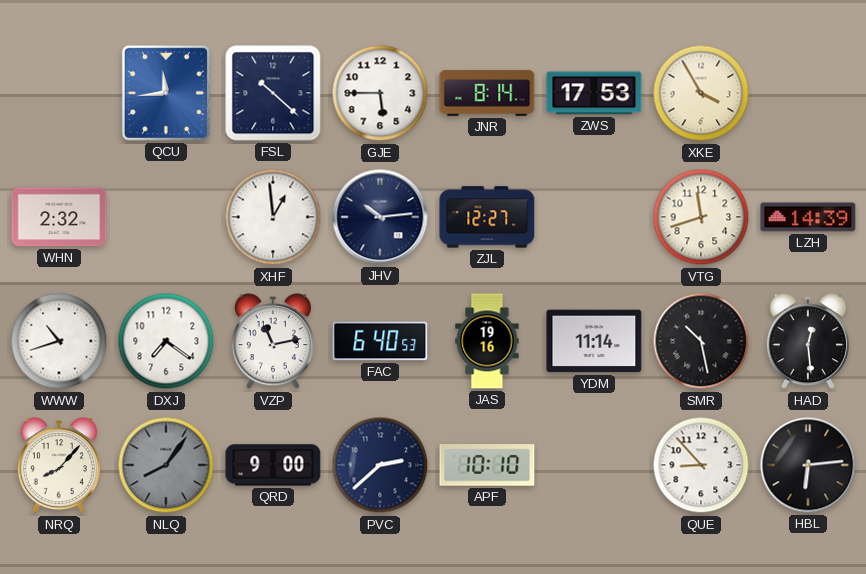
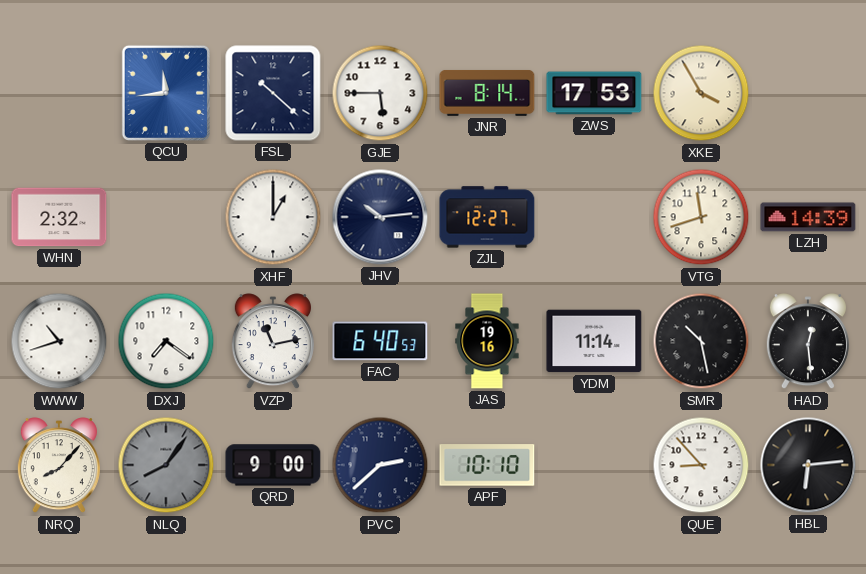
XHF: 12:59 -> 1:00
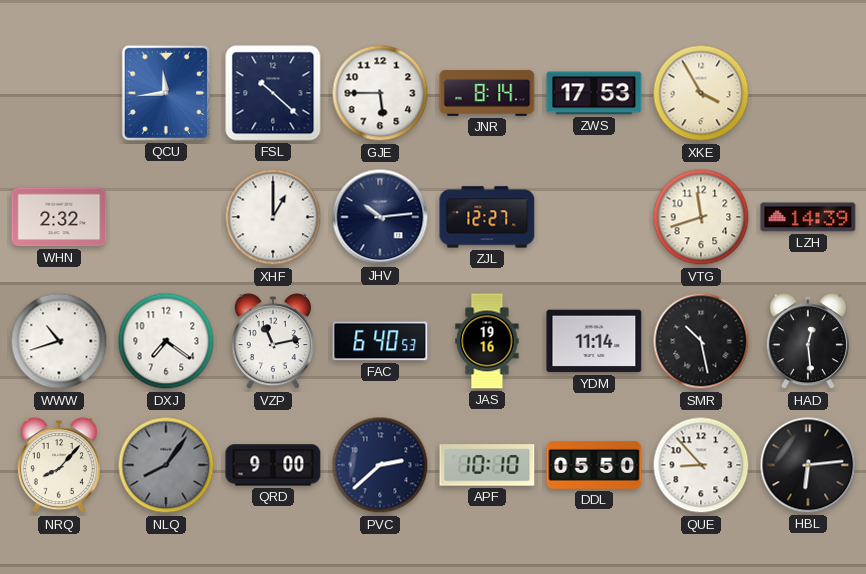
DDL: none -> 05:50
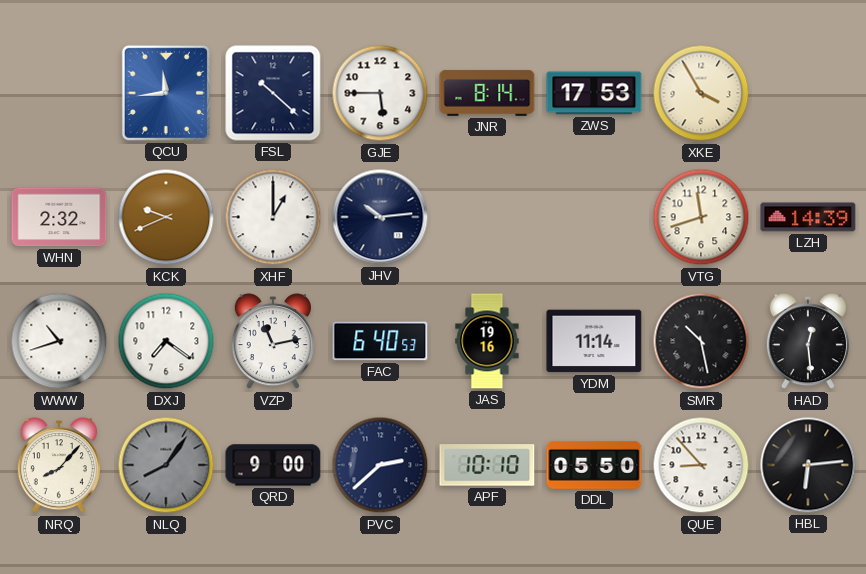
KCK: none -> 9:41
ZJL: 12:27 -> none
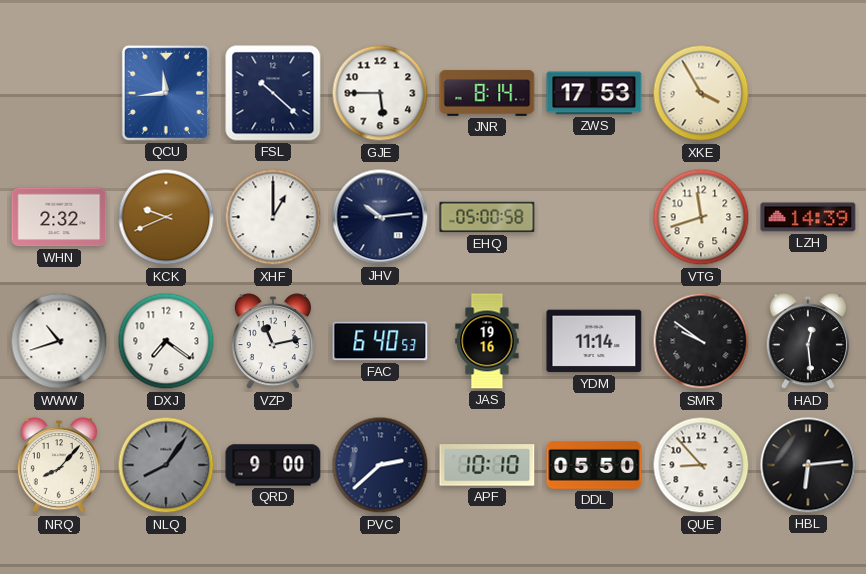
EHQ: none -> 05:00
SMR: 10:28 -> 9:51
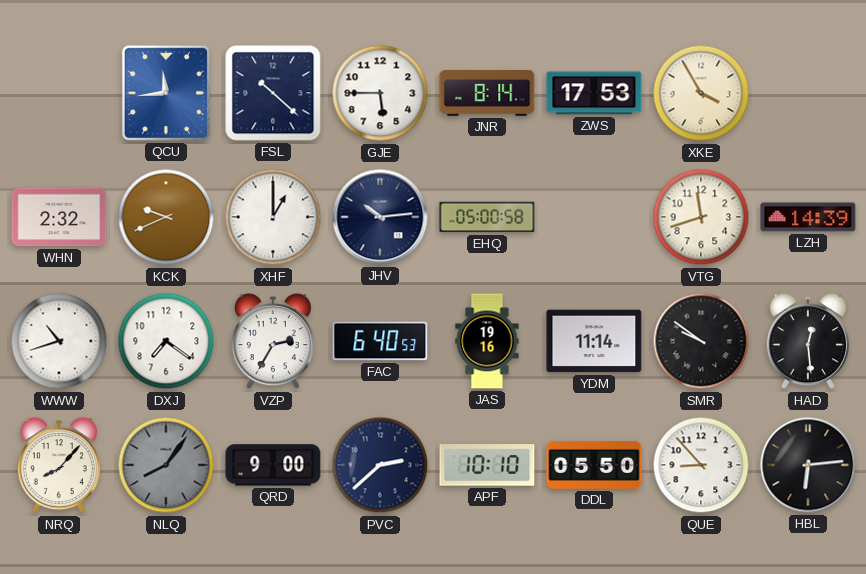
VZP: 11:13 -> 2:35
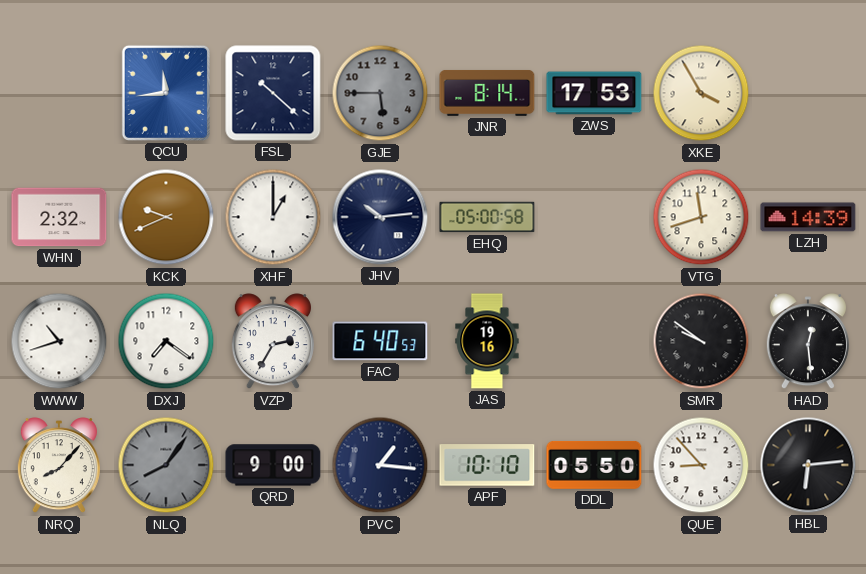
GJE dial: white -> grey
YDM: 11:14 -> none
PVC: 2:38 -> 1:16
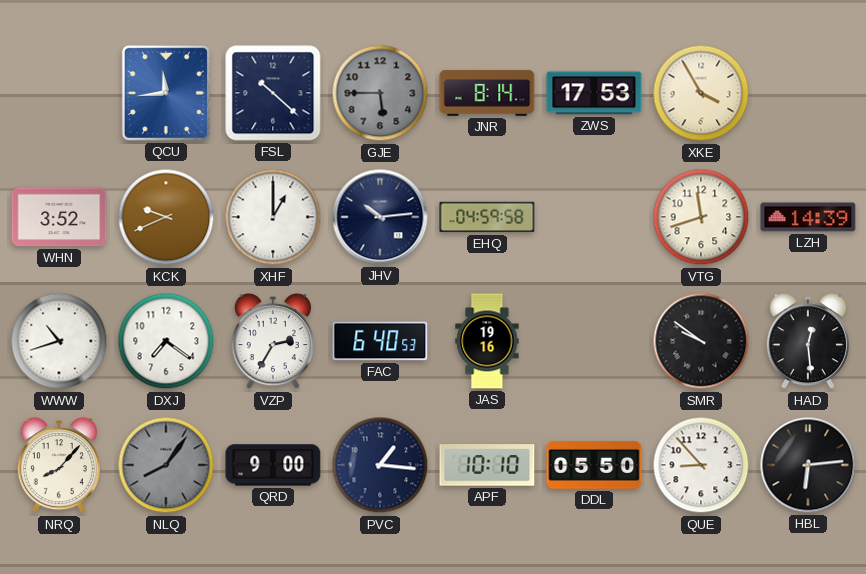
WHN: 2:32 -> 3:52
EHQ: 05:00 -> 04:59
